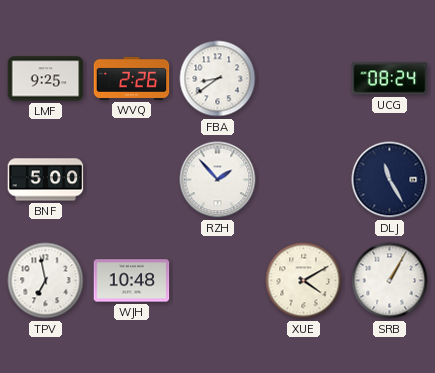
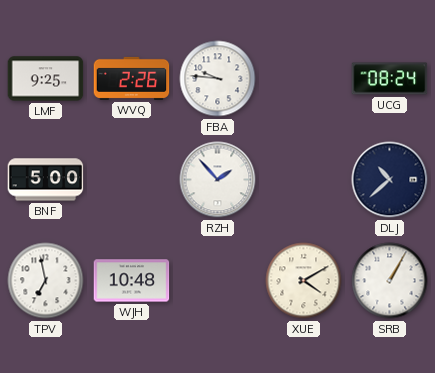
FBA: 8:39 -> 9:46
DLJ: 11:25 -> 10:38
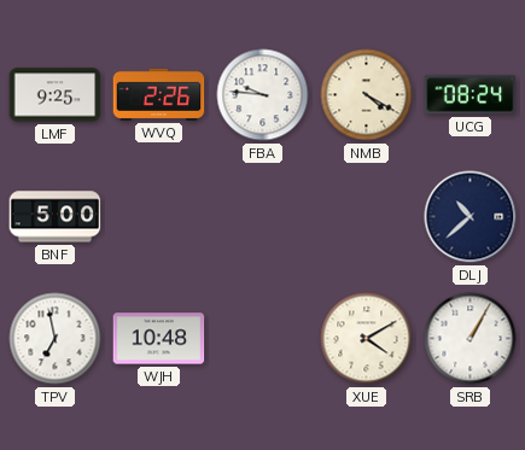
NMB: none -> 4:20
RZH: 1:53 -> none
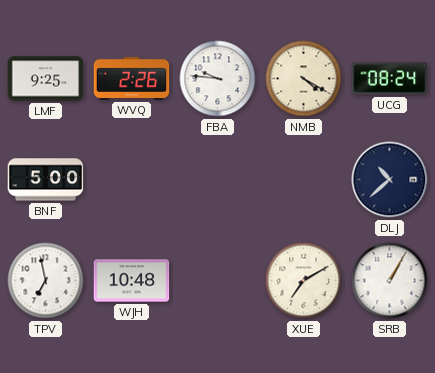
XUE: 4:10 -> 7:10
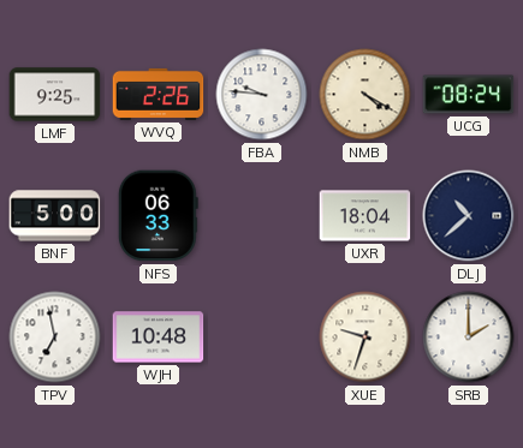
NFS: none -> 06:33
UXR: none -> 18:04
XUE: 7:10 -> 9:33
SRB: 1:05 -> 2:00
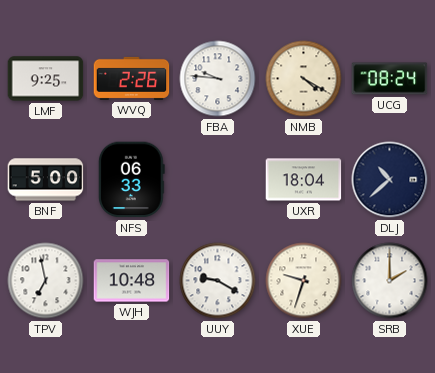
UUY: none -> 9:20
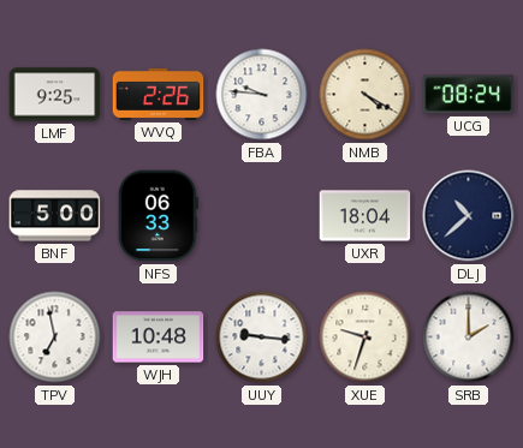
UUY: 9:20 -> 9:16
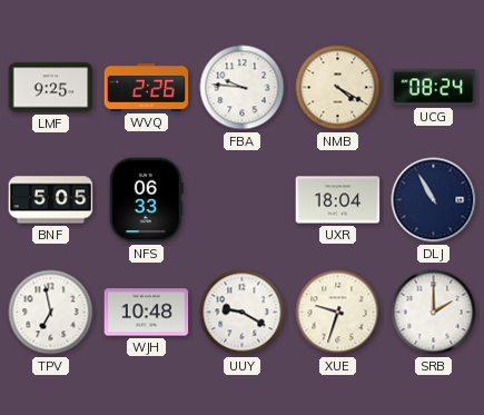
BNF: 5:00 -> 5:05
DLJ: 10:38 -> 10:55
UUY: 9:16 -> 9:20
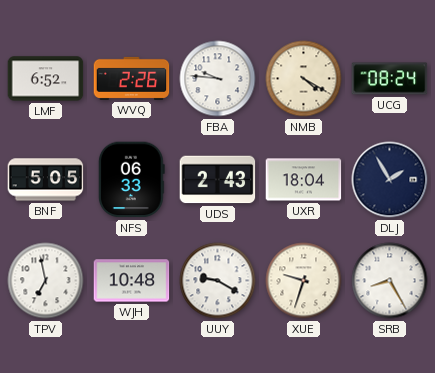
LMF: 9:25 -> 6:52
UDS: none -> 2:43
DLJ: 10:55 -> 1:55
SRB: 2:00 -> 8:25
